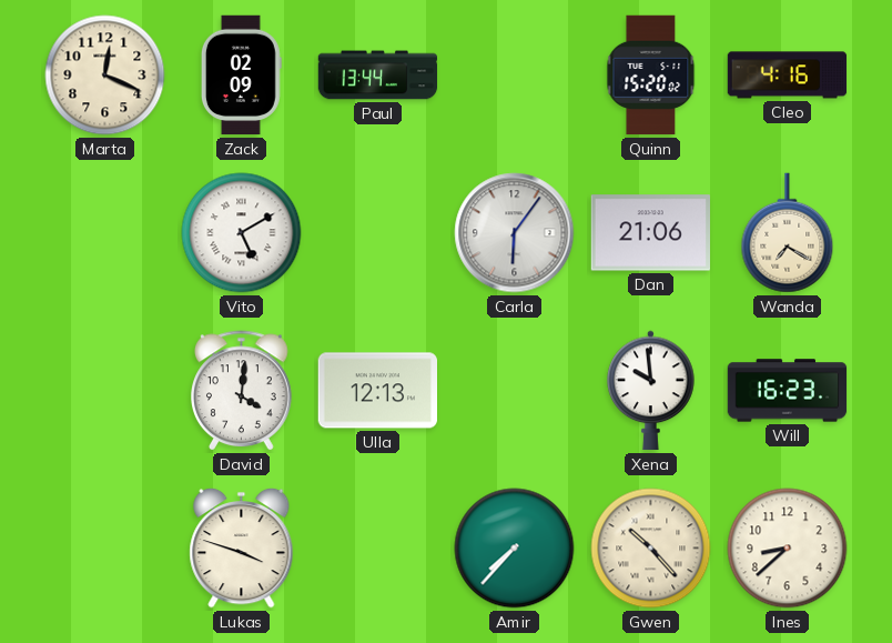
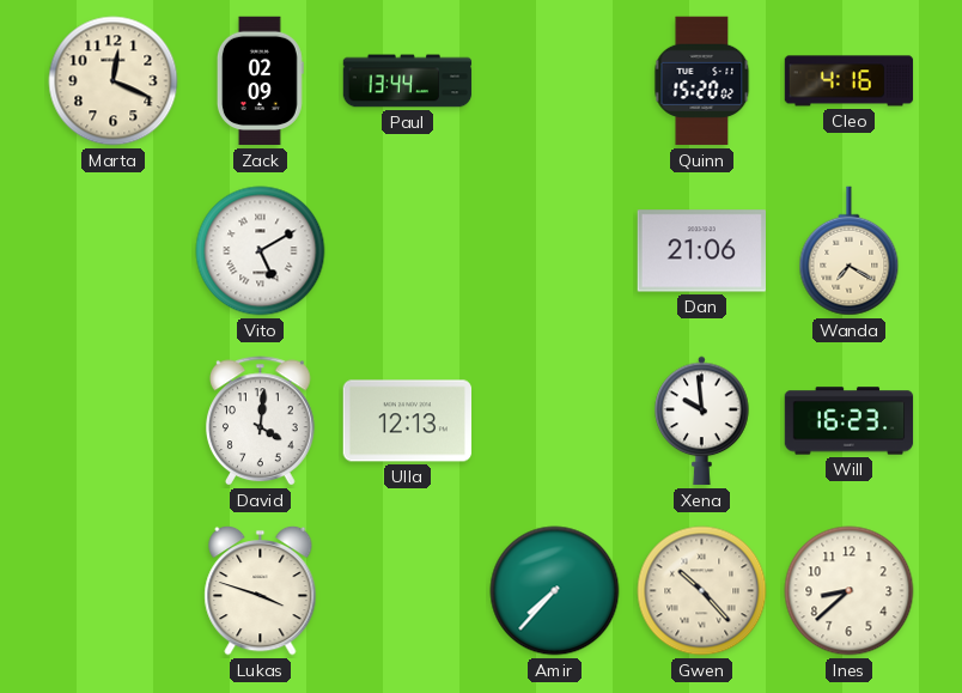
Carla: 6:06 -> none
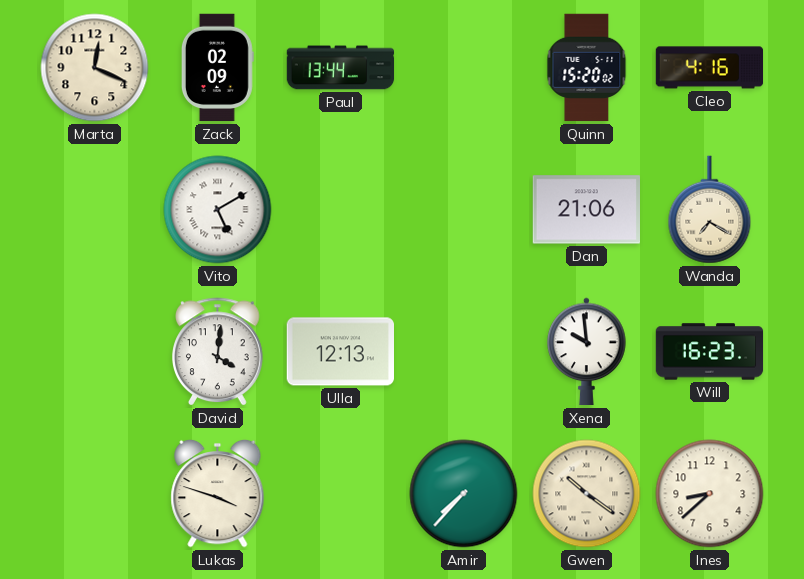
Gwen: 10:23 -> 10:21
